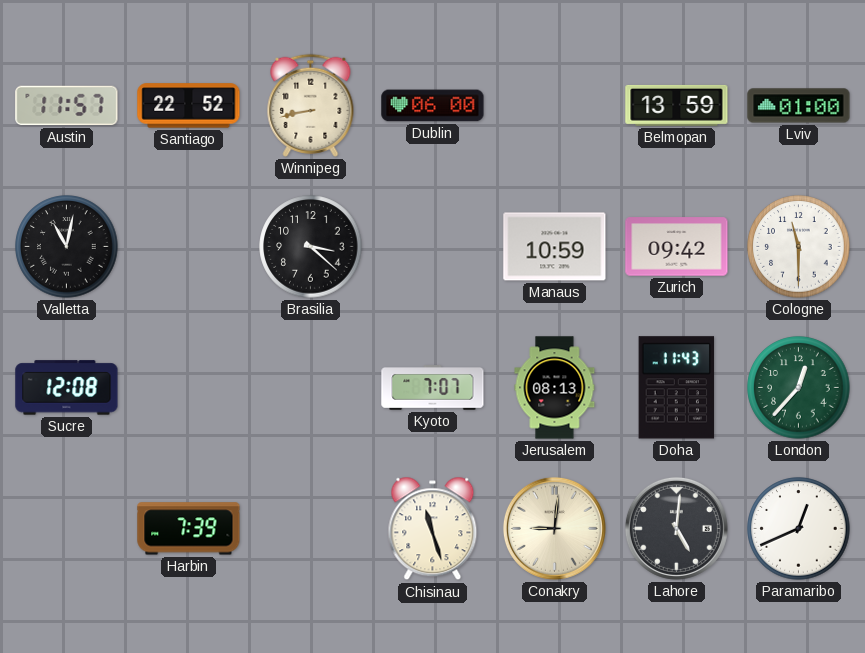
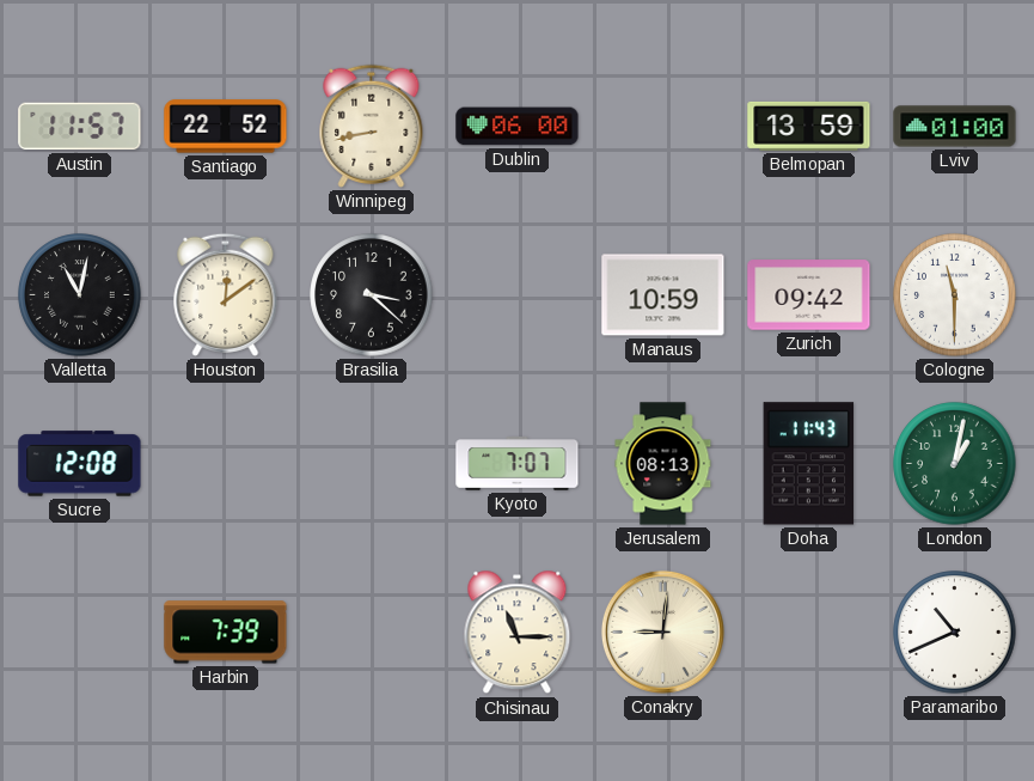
Houston: none -> 12:09
London: 12:37 -> 1:02
Chisinau: 11:27 -> 11:15
Lahore: 5:01 -> none
Paramaribo: 12:41 -> 10:41
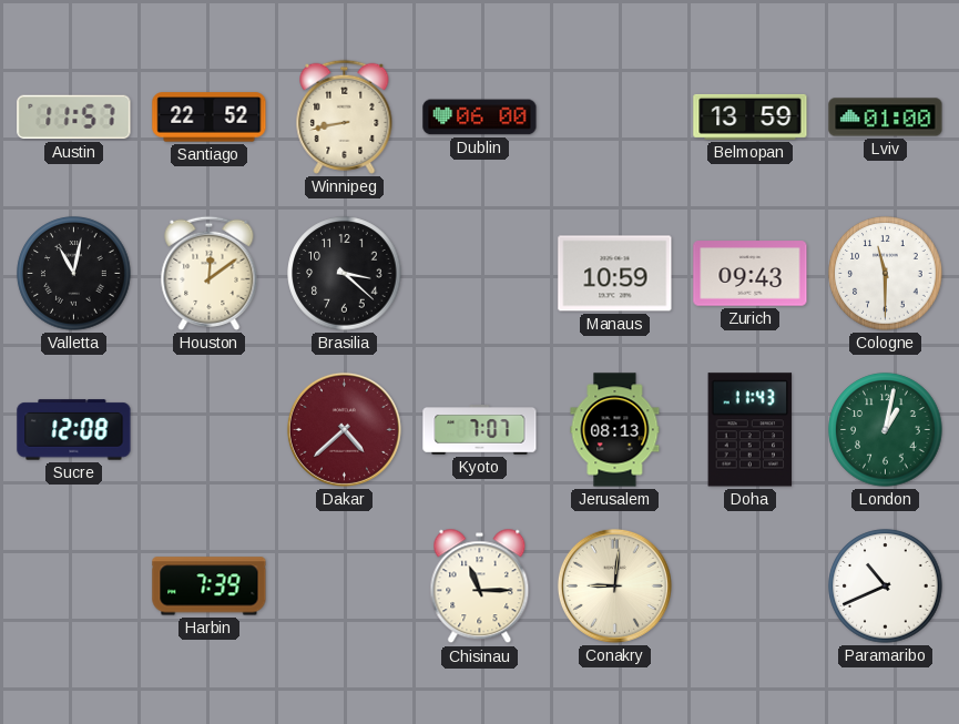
Zurich: 09:42 -> 09:43
Dakar: none -> 4:38
